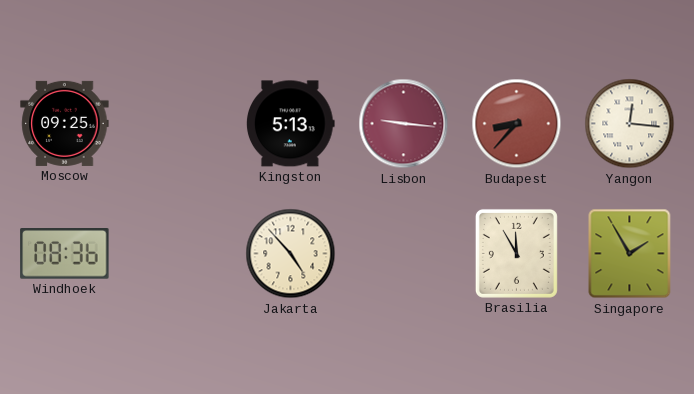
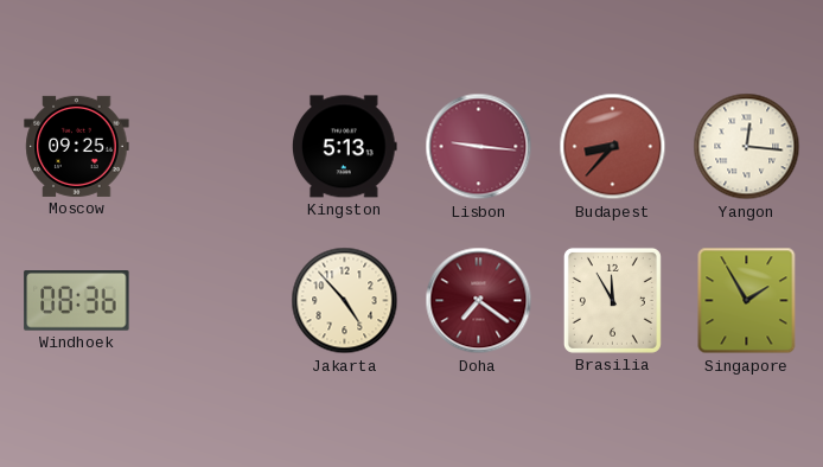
Doha: none -> 7:21
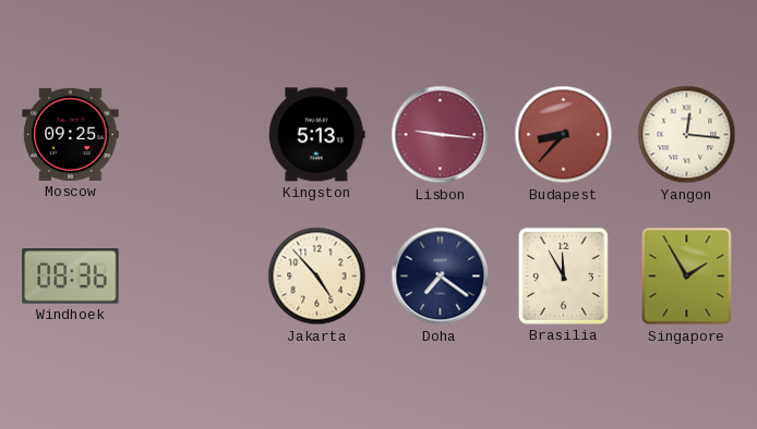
Doha dial: burgundy -> navy
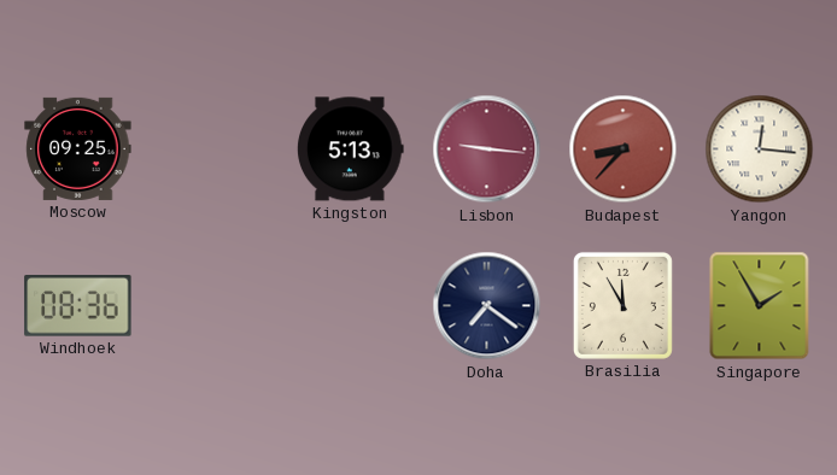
Jakarta: 4:53 -> none
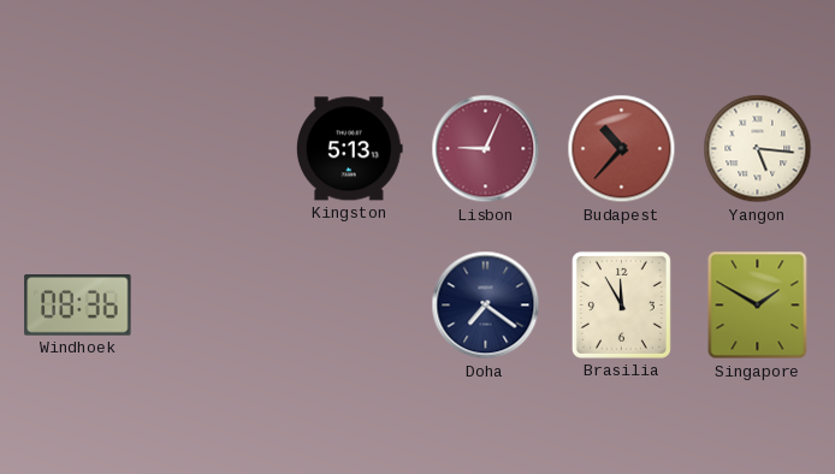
Moscow: 09:25 -> none
Lisbon: 9:16 -> 9:04
Budapest: 8:37 -> 10:37
Yangon: 12:16 -> 5:16
Singapore: 1:55 -> 1:50
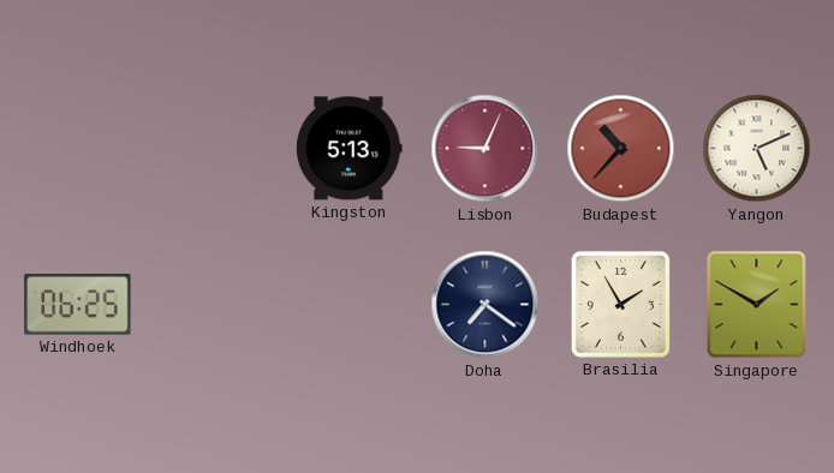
Yangon: 5:16 -> 5:11
Windhoek: 08:36 -> 06:25
Brasilia: 11:55 -> 1:55
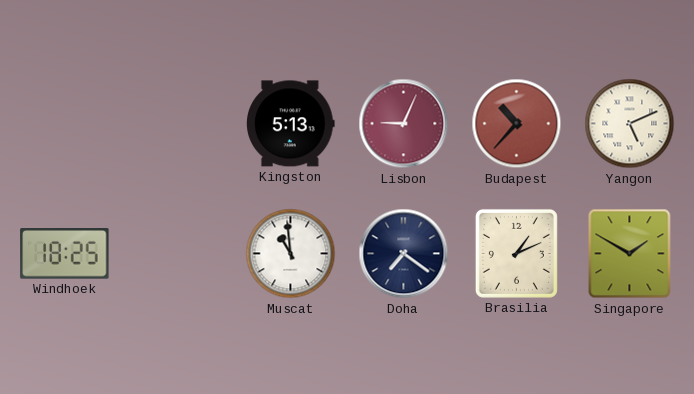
Windhoek: 06:25 -> 18:25
Muscat: none -> 10:59
Brasilia: 1:55 -> 1:11
